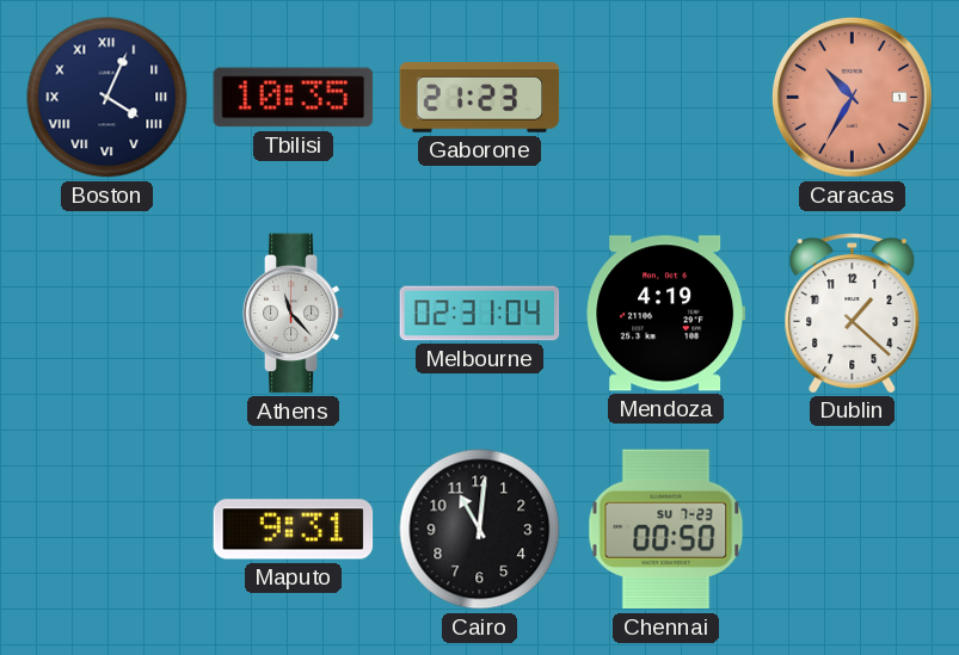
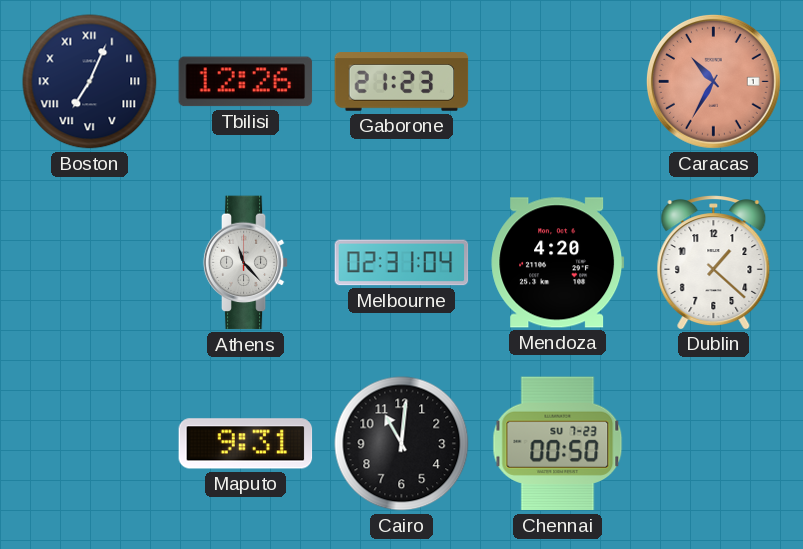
Boston: 4:04 -> 7:04
Tbilisi: 10:35 -> 12:26
Mendoza: 4:19 -> 4:20
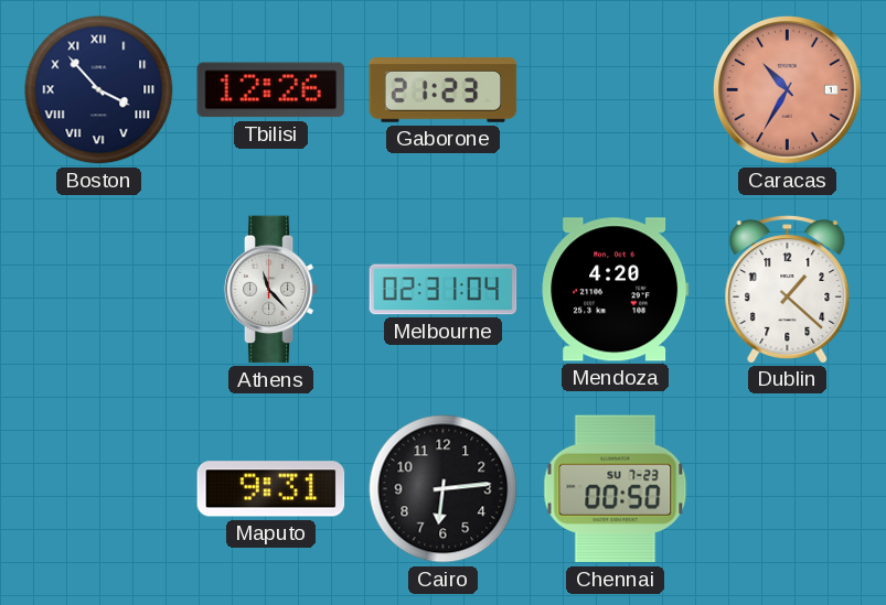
Boston: 7:04 -> 3:53
Cairo: 11:01 -> 6:14
